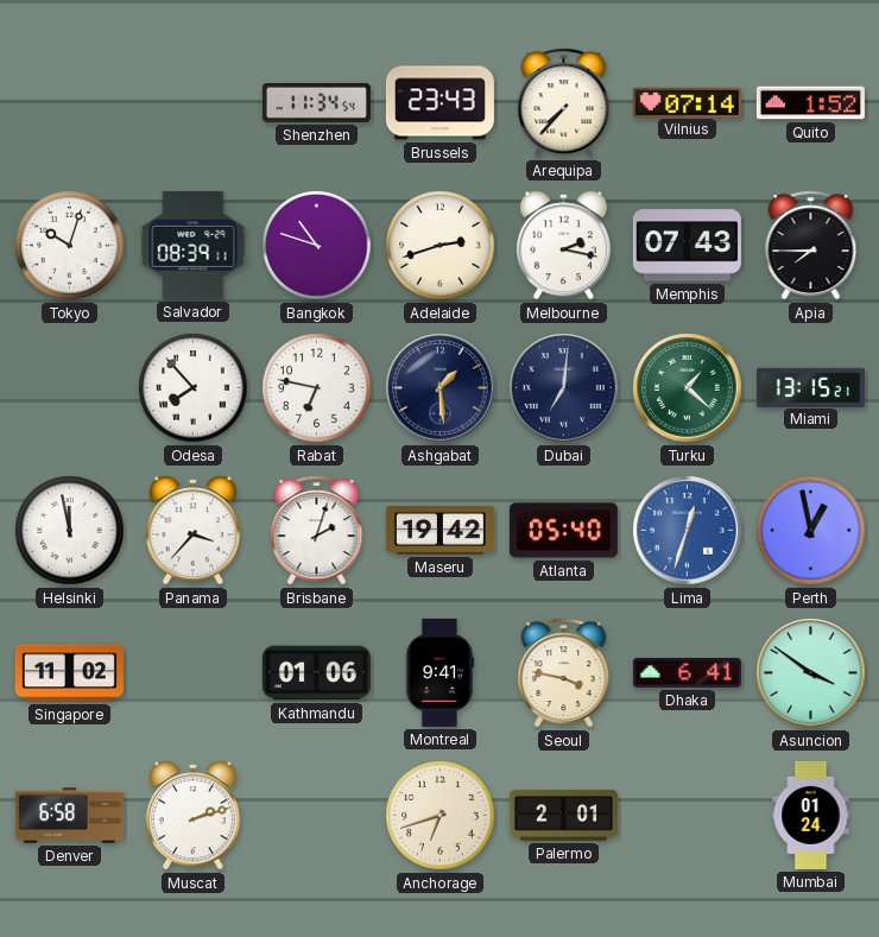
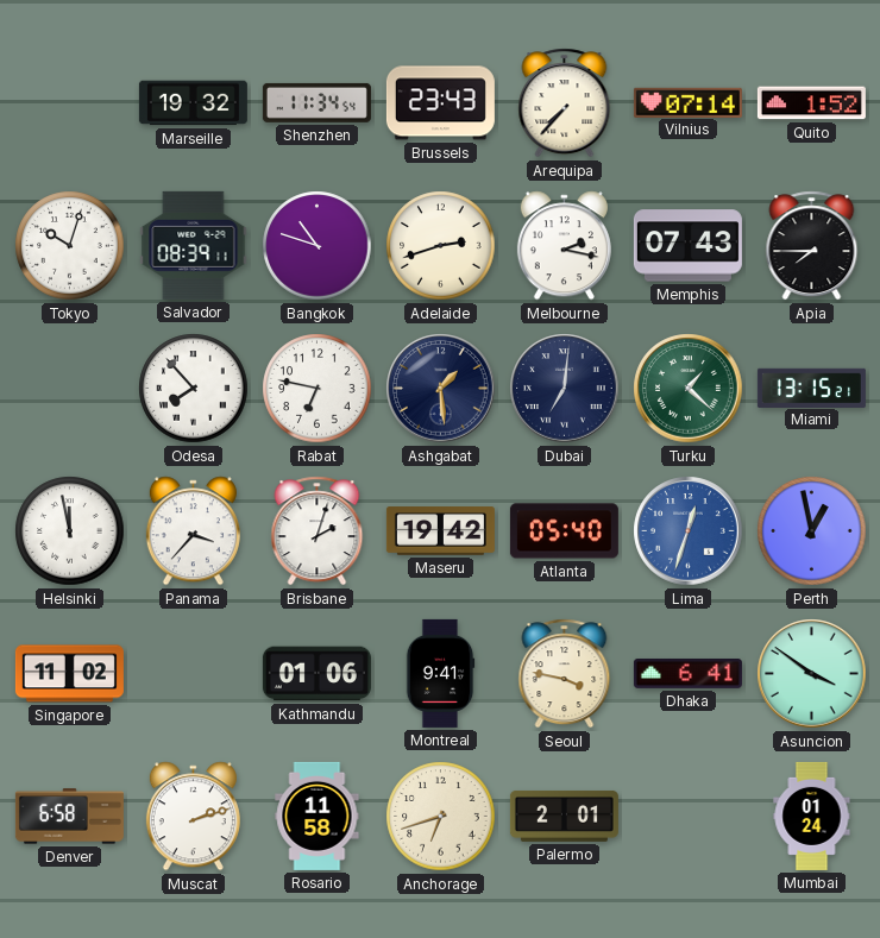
Marseille: none -> 19:32
Rosario: none -> 11:58
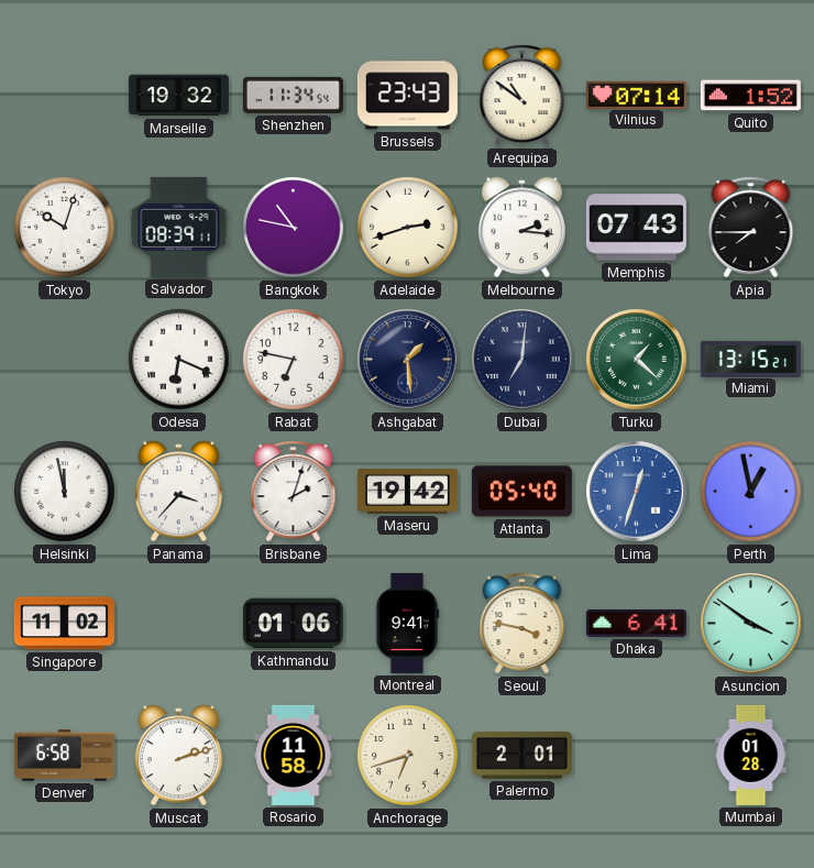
Arequipa: 7:37 -> 10:51
Bangkok: 10:48 -> 10:47
Melbourne: 2:17 -> 2:16
Odesa: 7:53 -> 6:19
Mumbai: 01:24 -> 01:28
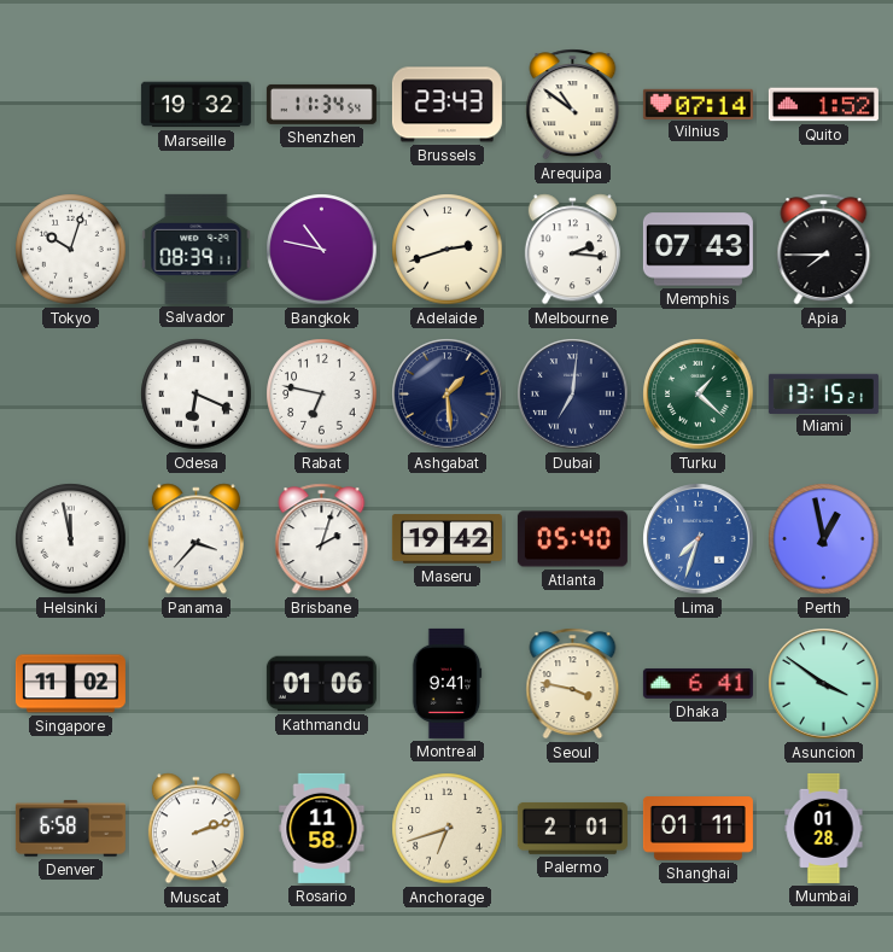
Lima: 12:33 -> 7:33
Shanghai: none -> 01:11
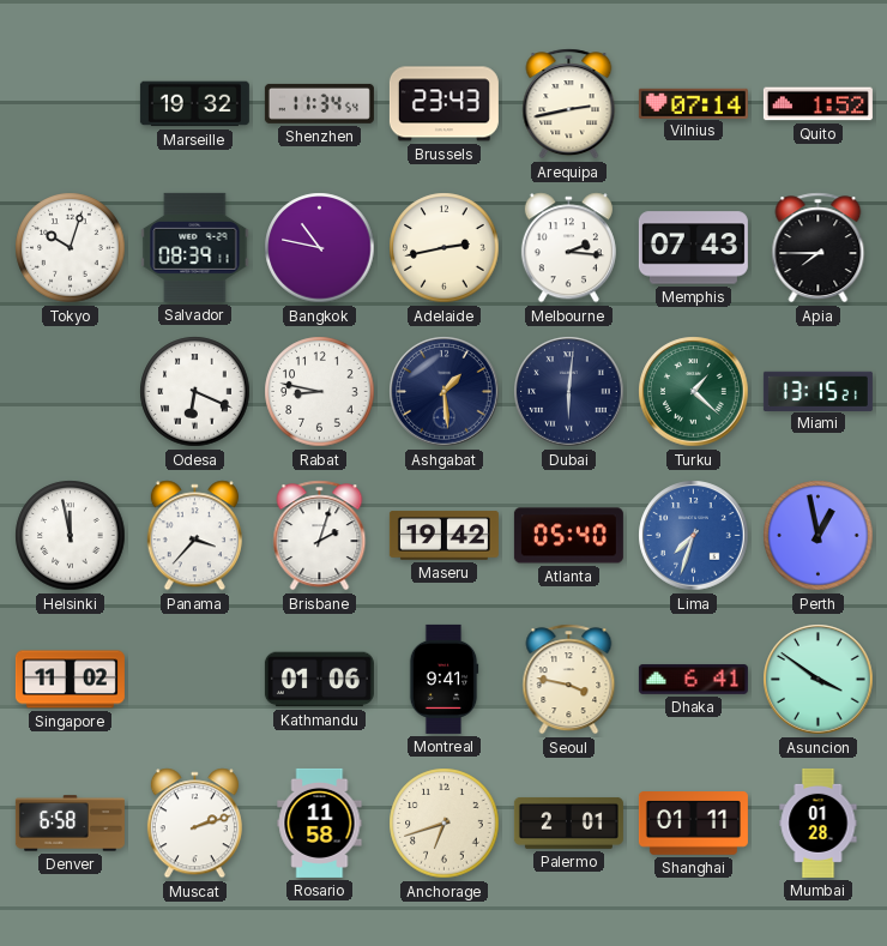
Arequipa: 10:51 -> 2:43
Adelaide: 2:42 -> 2:43
Rabat: 6:47 -> 8:47
Dubai: 7:01 -> 6:01
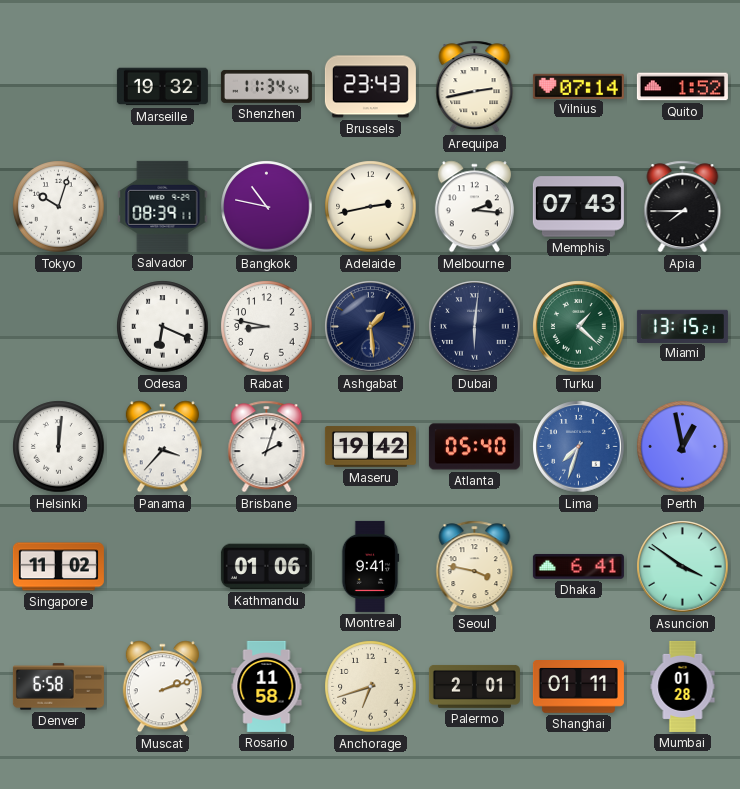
Helsinki: 11:58 -> 12:01
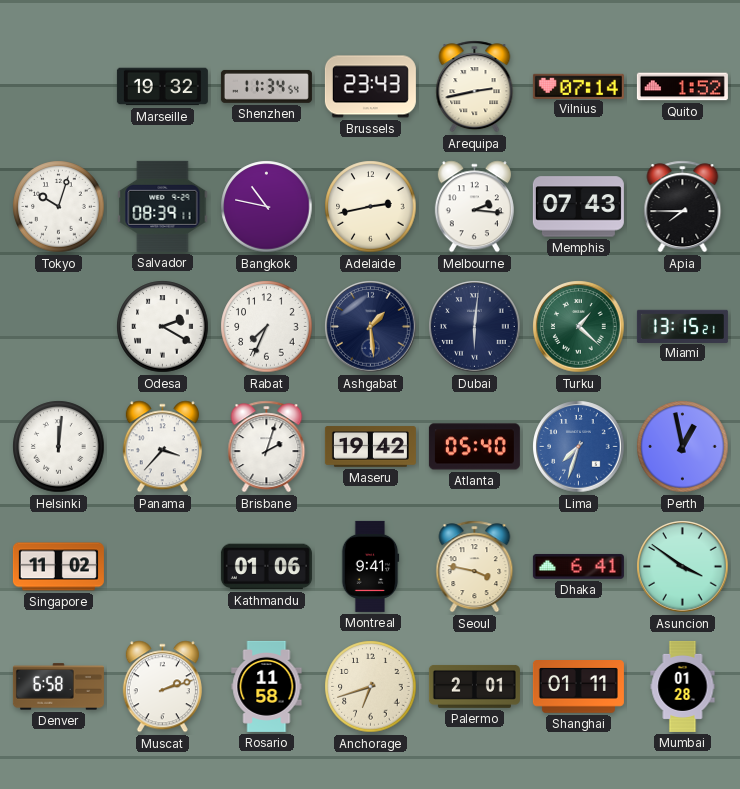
Odesa: 6:19 -> 2:20
Rabat: 8:47 -> 7:34
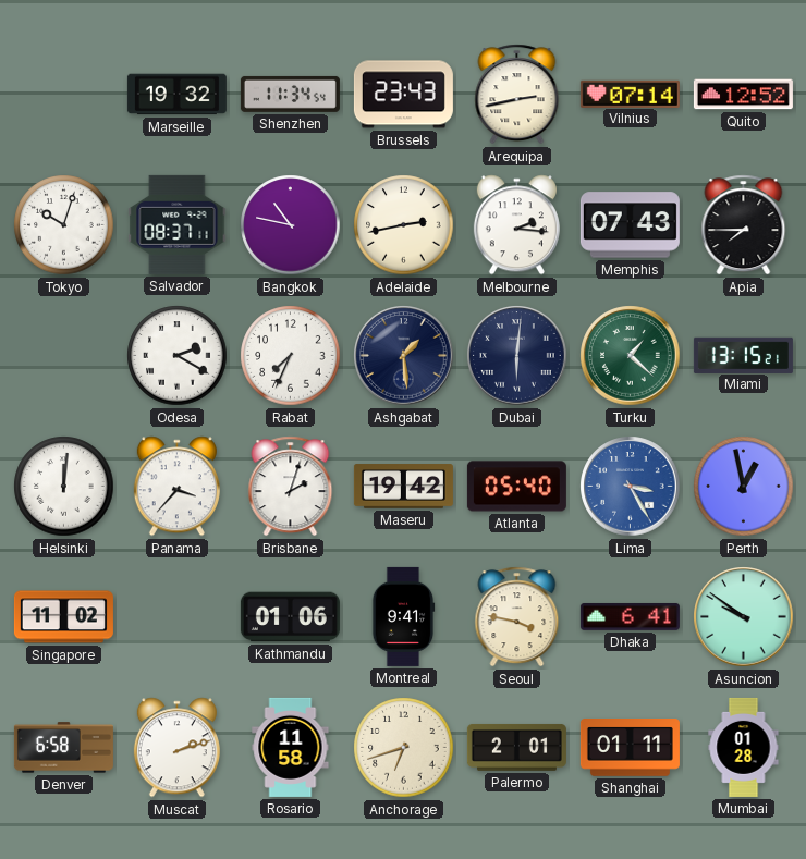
Quito: 1:52 -> 12:52
Salvador: 08:39 -> 08:37
Lima: 7:33 -> 3:25
Asuncion: 3:51 -> 9:51
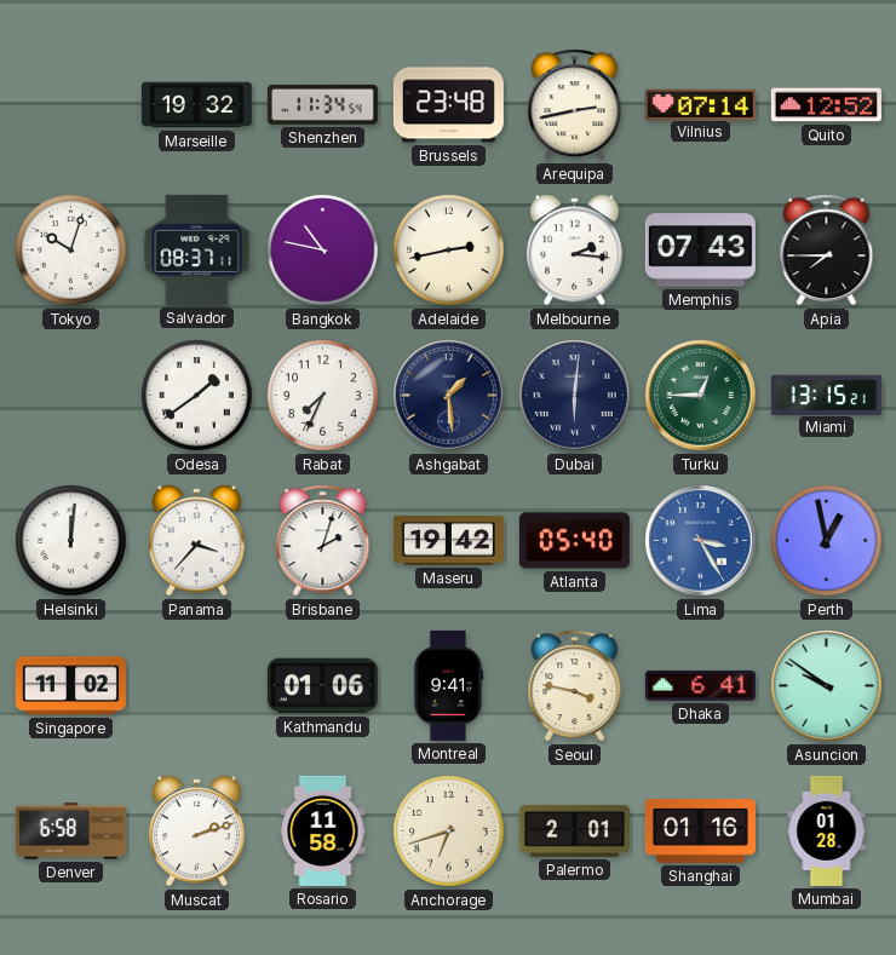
Brussels: 23:43 -> 23:48
Odesa: 2:20 -> 1:39
Turku: 1:22 -> 12:45
Shanghai: 01:11 -> 01:16
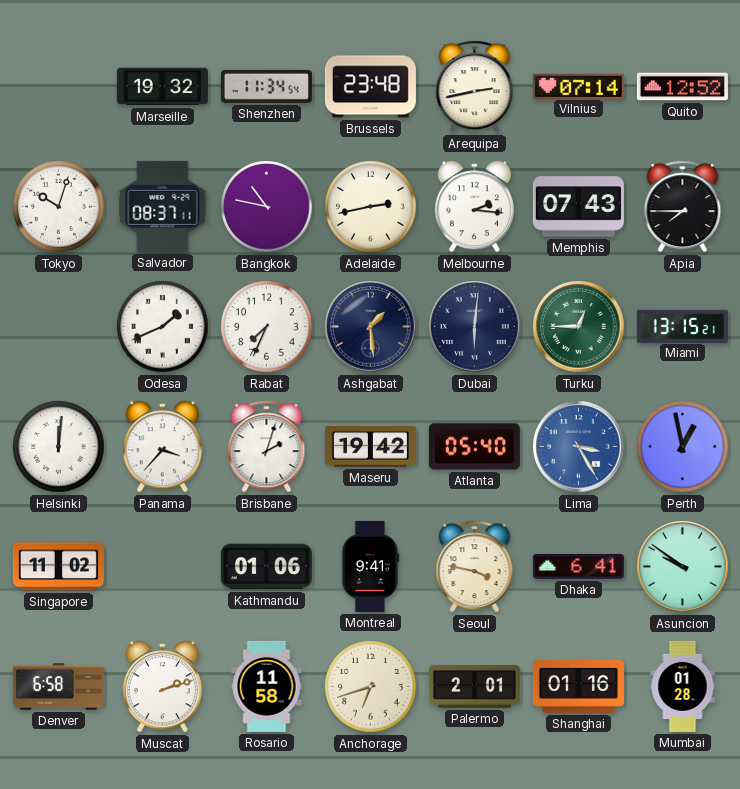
Odesa: 1:39 -> 1:41
